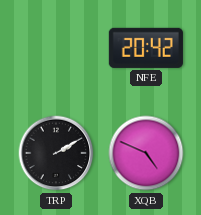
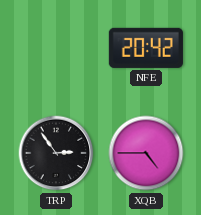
TRP: 2:10 -> 2:54
XQB: 4:49 -> 4:45
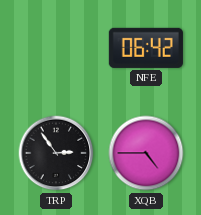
NFE: 20:42 -> 06:42
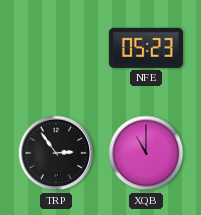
NFE: 06:42 -> 05:23
XQB: 4:45 -> 11:00
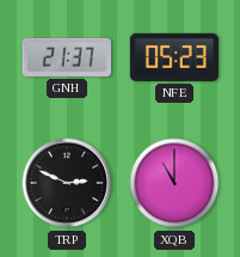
GNH: none -> 21:37
TRP: 2:54 -> 2:49
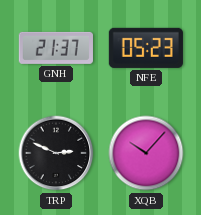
XQB: 11:00 -> 10:07
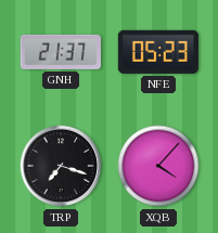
TRP: 2:49 -> 7:18
XQB: 10:07 -> 4:07
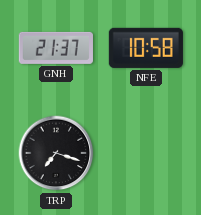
NFE: 05:23 -> 10:58
XQB: 4:07 -> none
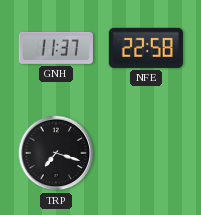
GNH: 21:37 -> 11:37
NFE: 10:58 -> 22:58
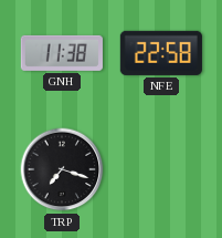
GNH: 11:37 -> 11:38
